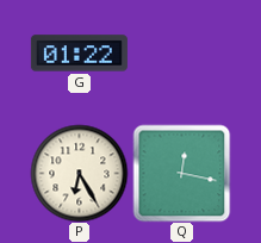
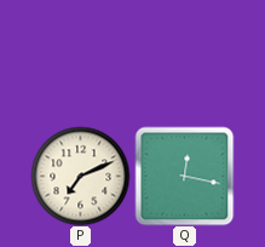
G: 01:22 -> none
P: 6:25 -> 7:11
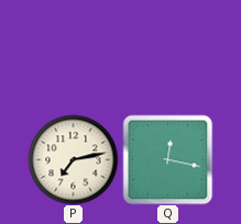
P: 7:11 -> 7:13
